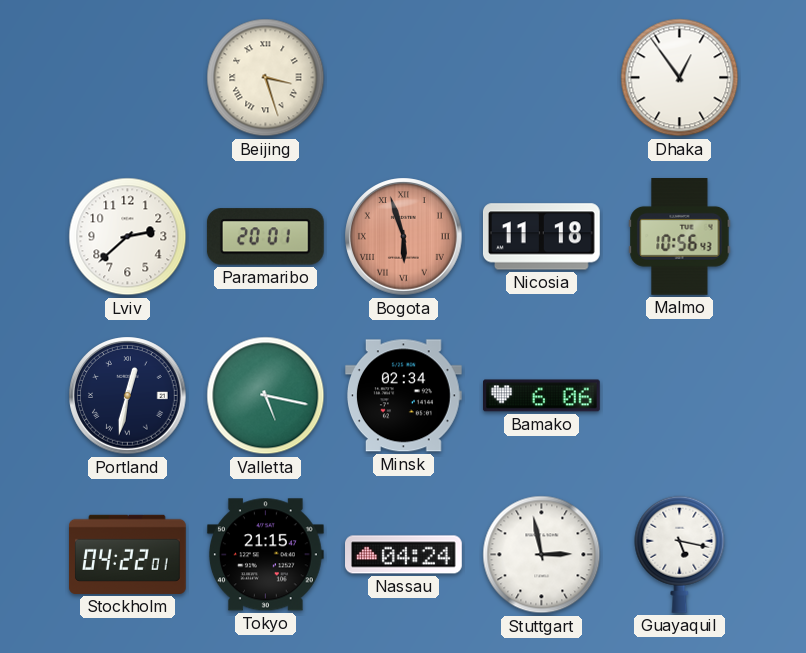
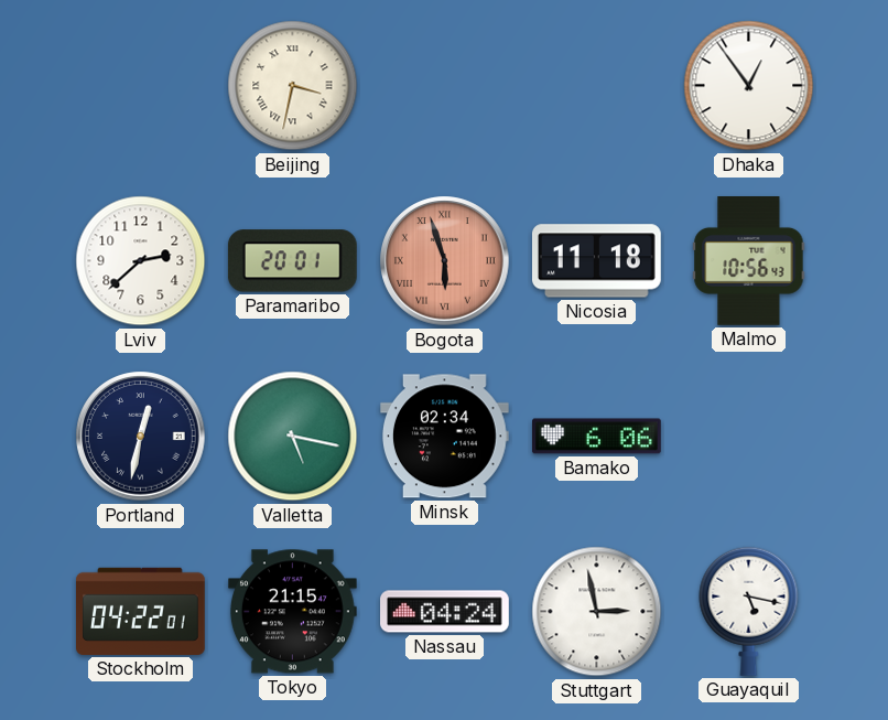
Beijing: 3:27 -> 3:32
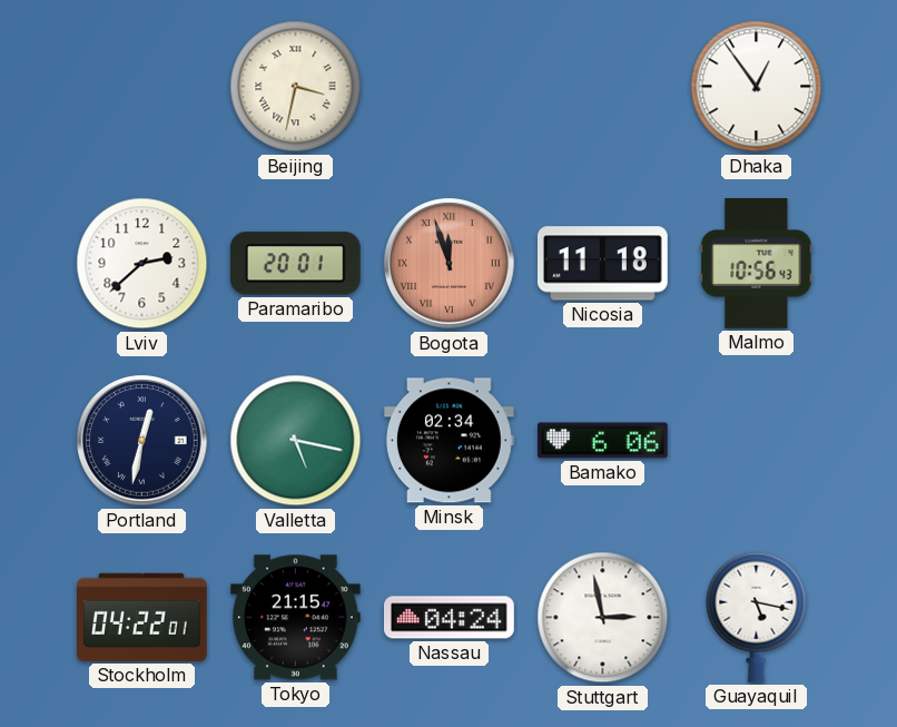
Bogota: 5:57 -> 11:57
